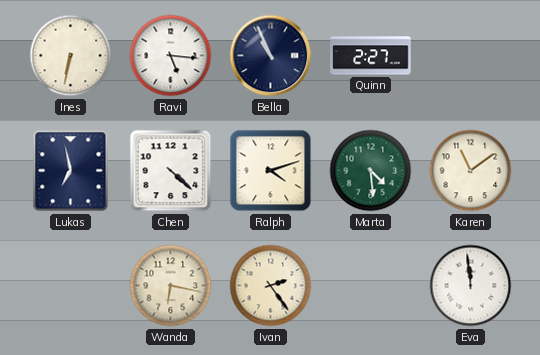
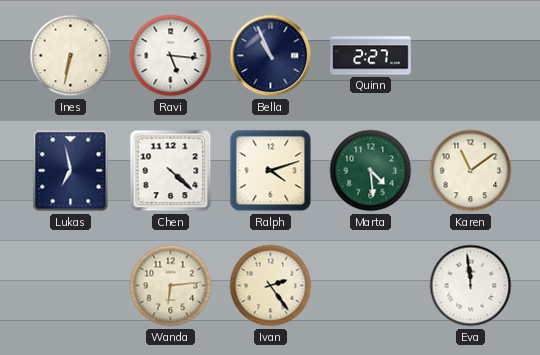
Wanda: 6:17 -> 6:14
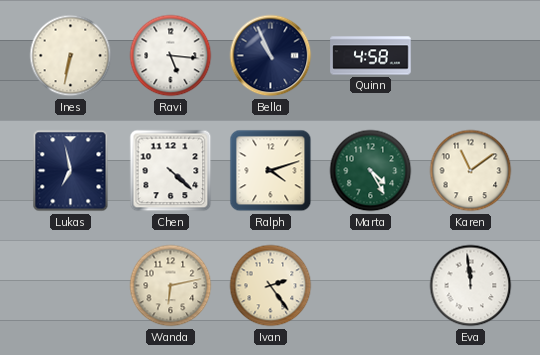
Quinn: 2:27 -> 4:58
Marta: 4:29 -> 4:25
Wanda: 6:14 -> 6:13
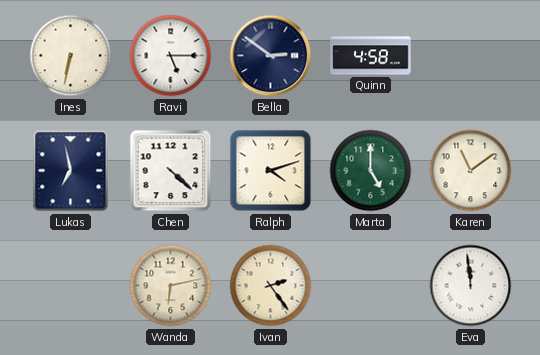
Ravi: 5:16 -> 5:15
Bella: 10:56 -> 2:51
Marta: 4:25 -> 5:00
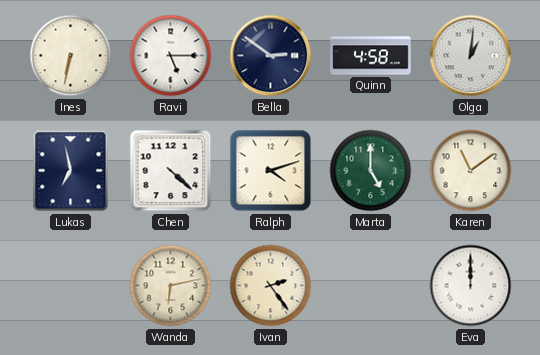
Olga: none -> 1:01
Eva: 11:59 -> 12:00
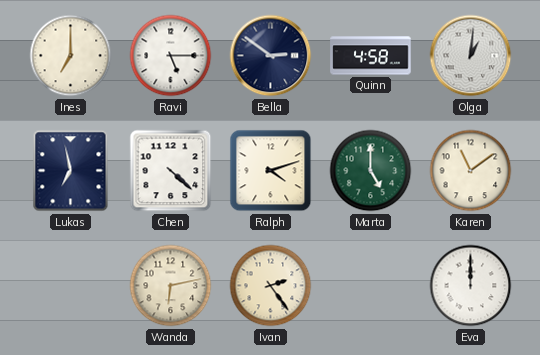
Ines: 6:32 -> 7:00
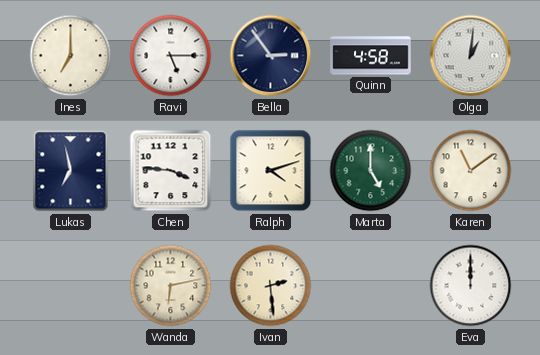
Bella: 2:51 -> 2:54
Chen: 4:22 -> 3:46
Ivan: 2:24 -> 2:29
